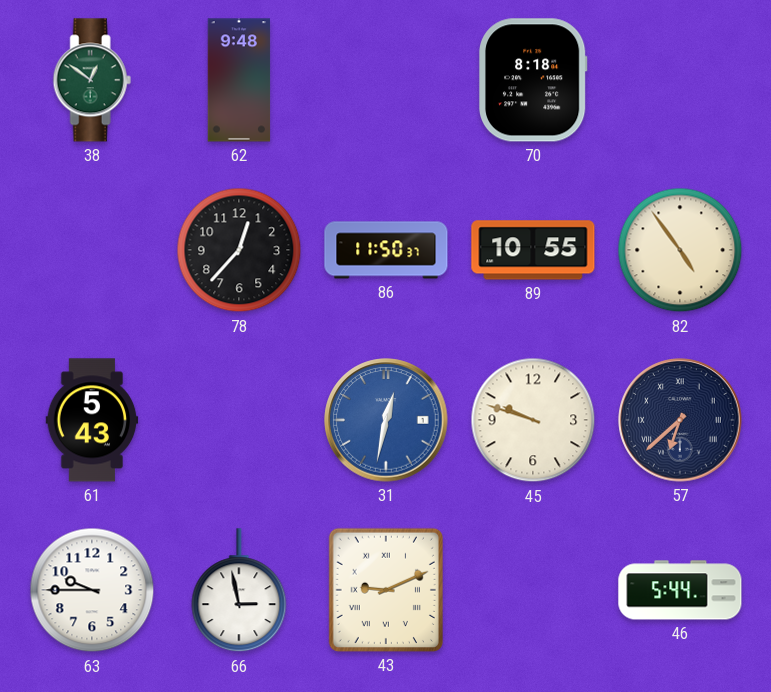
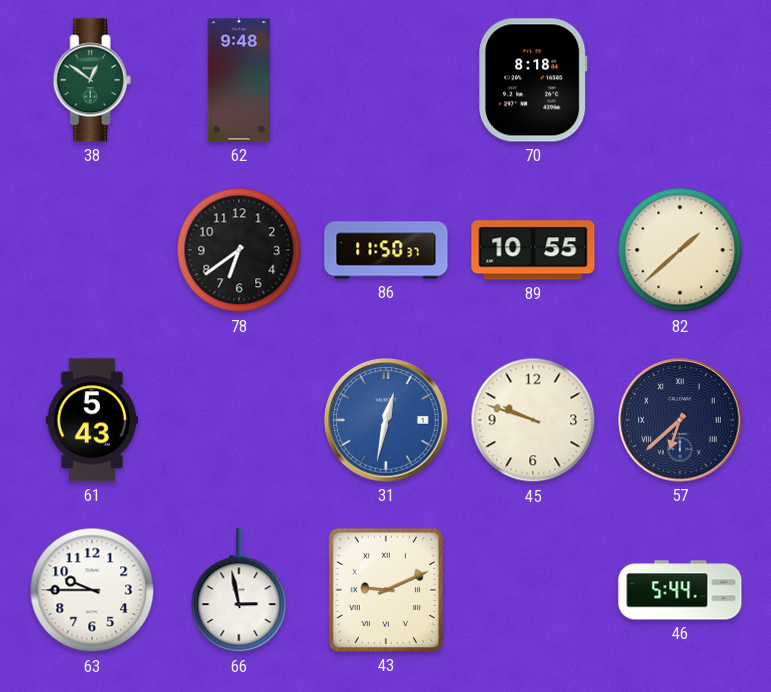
78: 12:37 -> 6:39
82: 4:54 -> 1:38
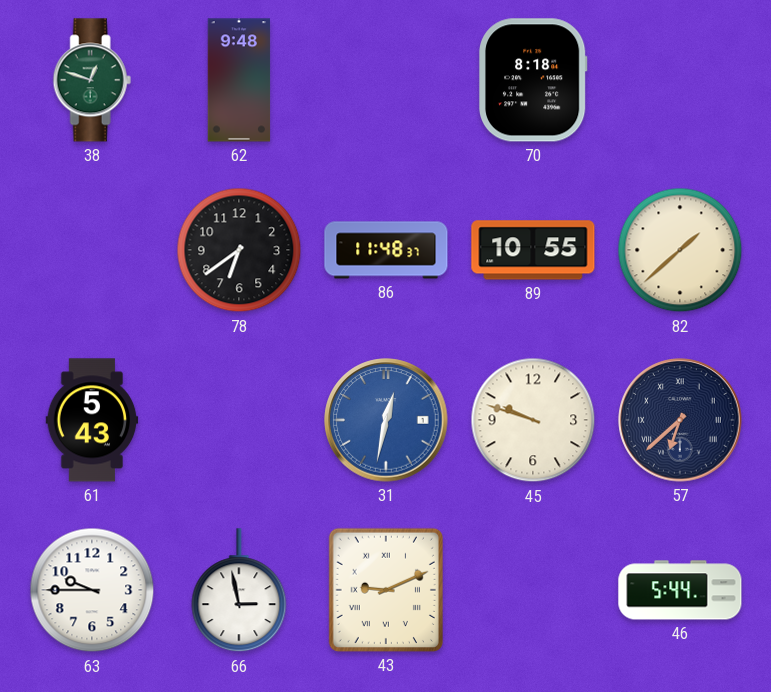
38: 12:51 -> 12:48
86: 11:50 -> 11:48
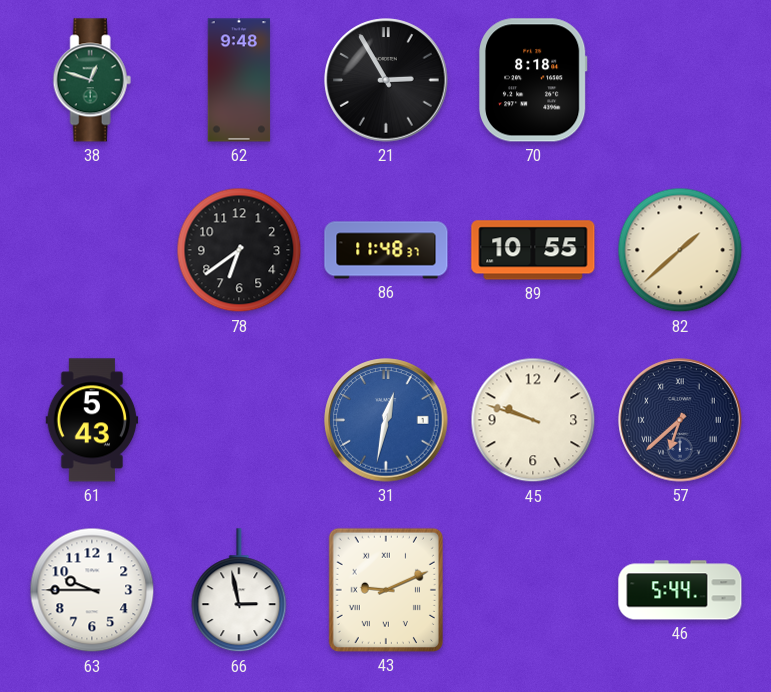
21: none -> 2:55
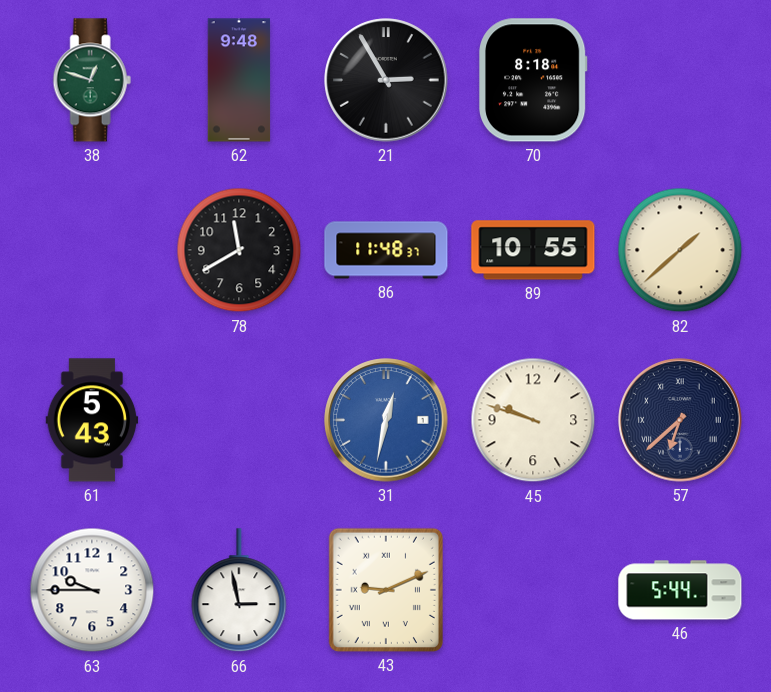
78: 6:39 -> 11:40
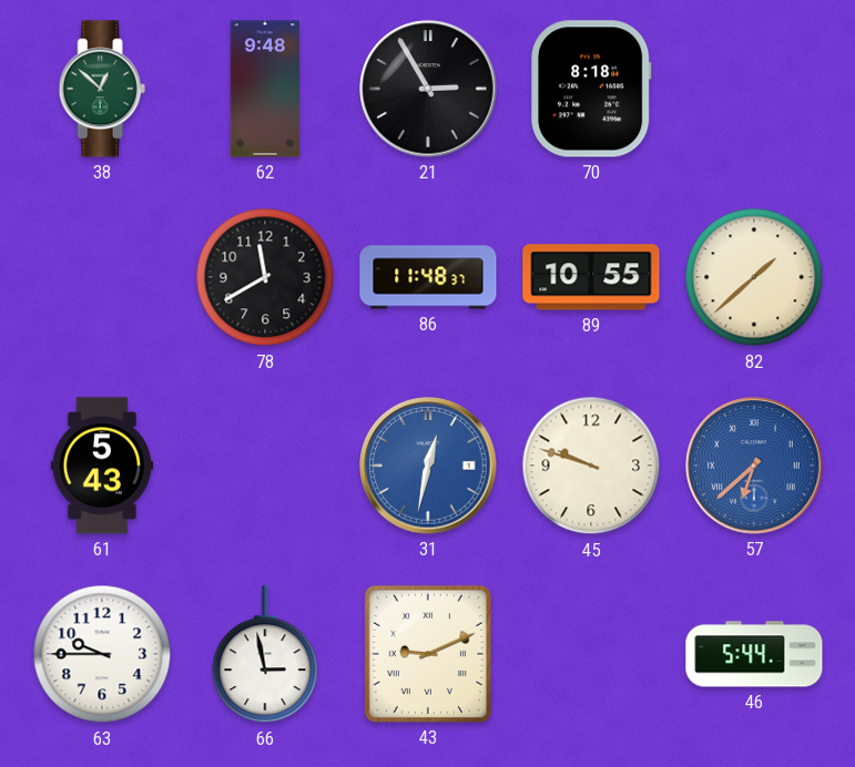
38: 12:48 -> 12:52
57 dial: navy -> blue
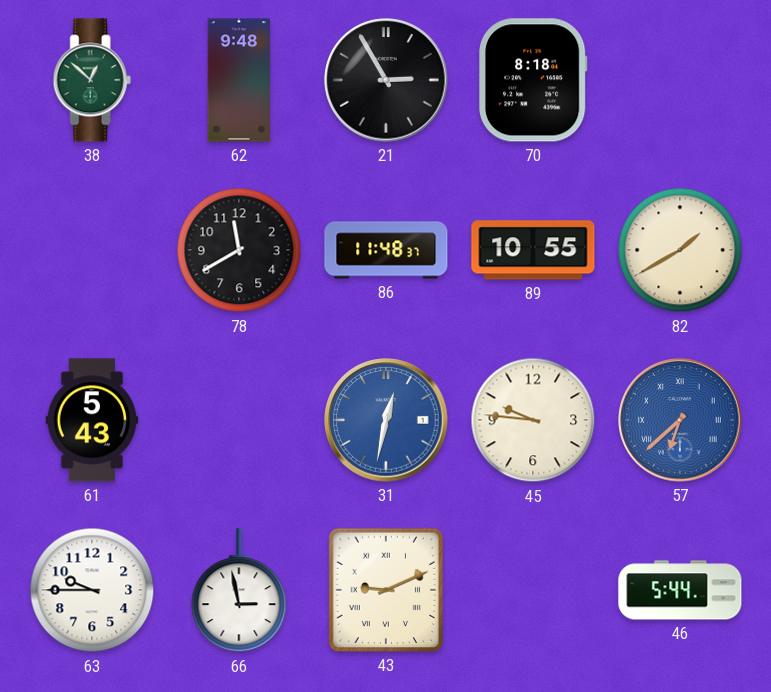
82: 1:38 -> 1:40
45: 9:48 -> 9:46
